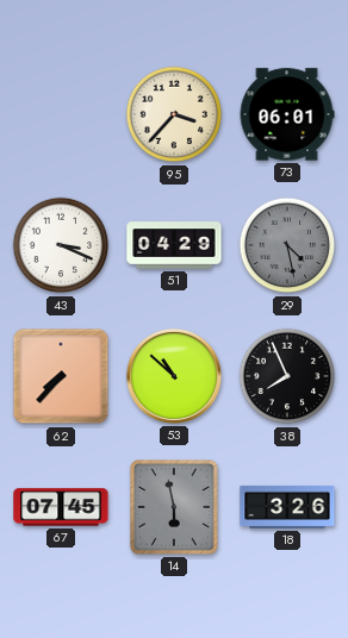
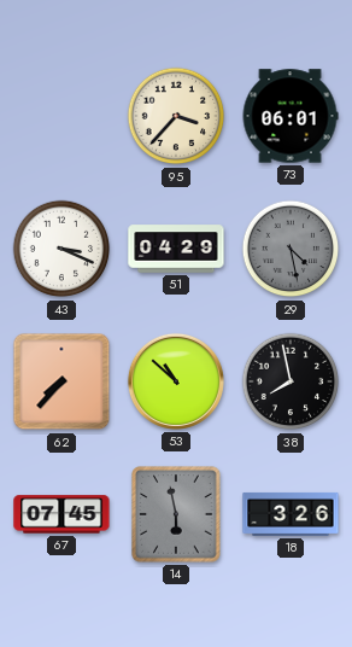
38: 7:56 -> 7:58
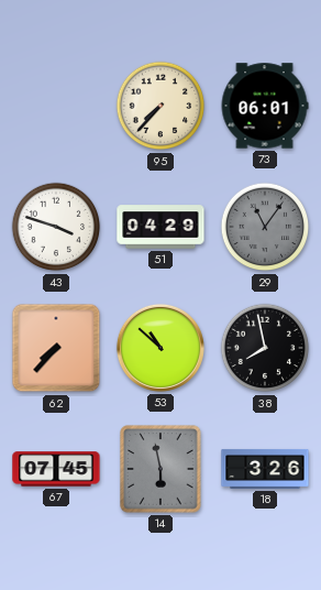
95: 3:37 -> 7:37
43: 3:19 -> 3:48
29: 4:28 -> 11:06
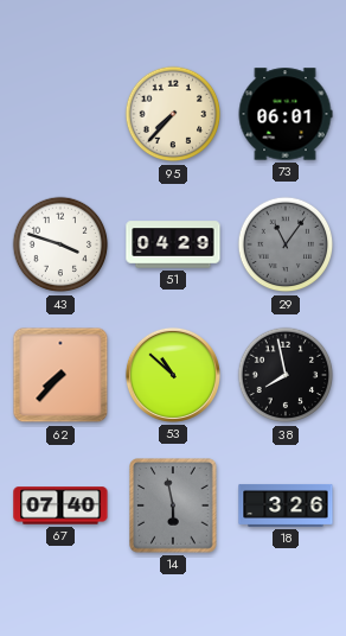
67: 07:45 -> 07:40
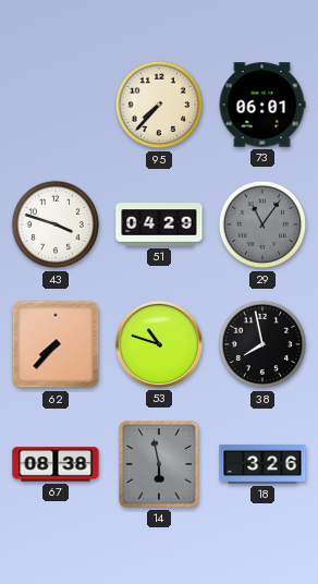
53: 10:52 -> 10:48
67: 07:40 -> 08:38
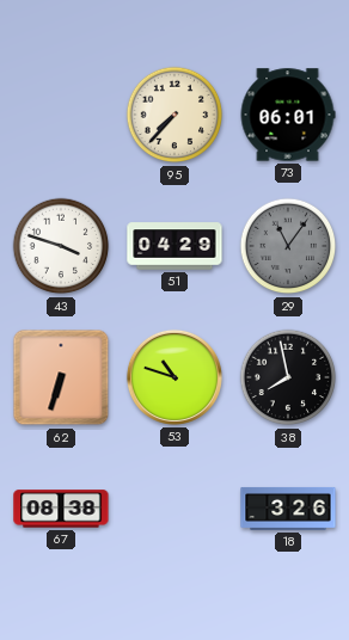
62: 7:37 -> 6:33
14: 5:58 -> none
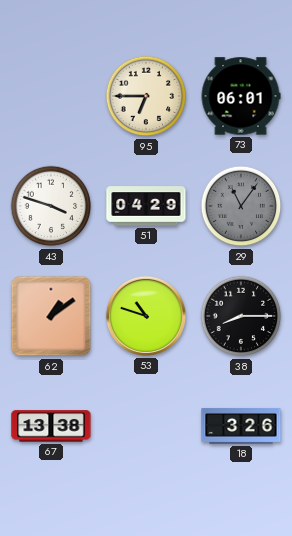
95: 7:37 -> 6:45
62: 6:33 -> 1:09
38: 7:58 -> 8:15
67: 08:38 -> 13:38
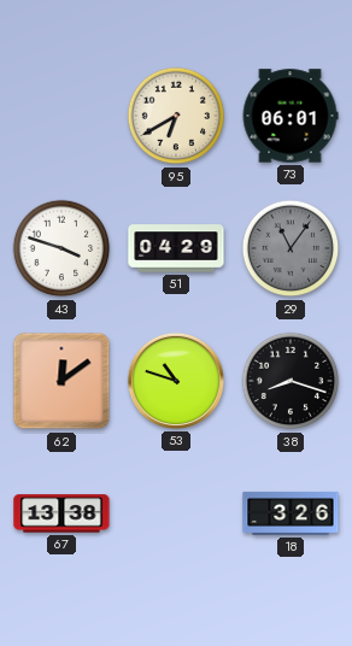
95: 6:45 -> 6:40
62: 1:09 -> 12:09
38: 8:15 -> 8:18
